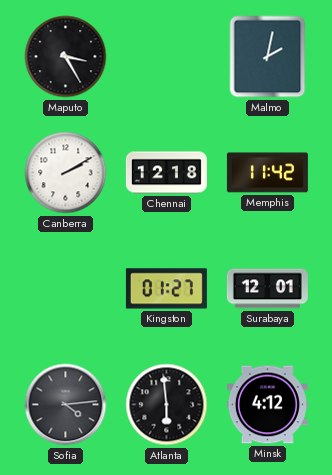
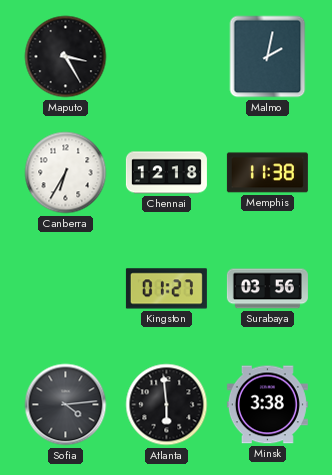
Canberra: 2:10 -> 6:35
Memphis: 11:42 -> 11:38
Surabaya: 12:01 -> 03:56
Minsk: 4:12 -> 3:38
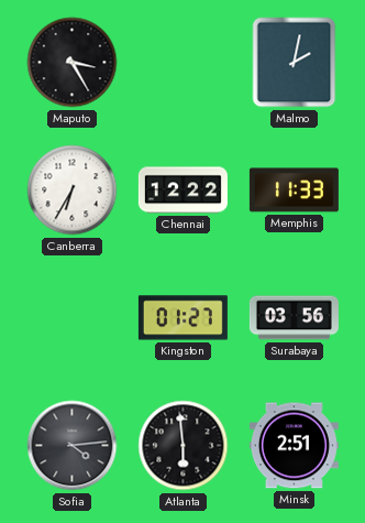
Chennai: 12:18 -> 12:22
Memphis: 11:38 -> 11:33
Minsk: 3:38 -> 2:51
